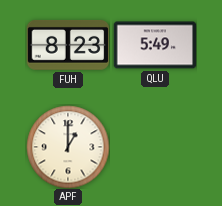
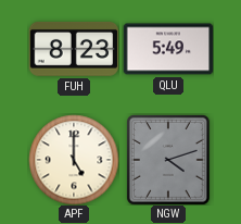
APF: 1:00 -> 5:00
NGW: none -> 4:12
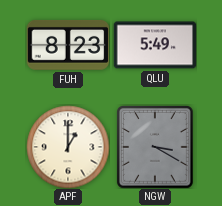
APF: 5:00 -> 1:00
NGW: 4:12 -> 3:20
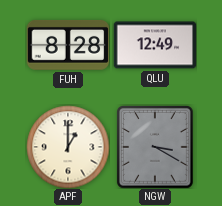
FUH: 8:23 -> 8:28
QLU: 5:49 -> 12:49
